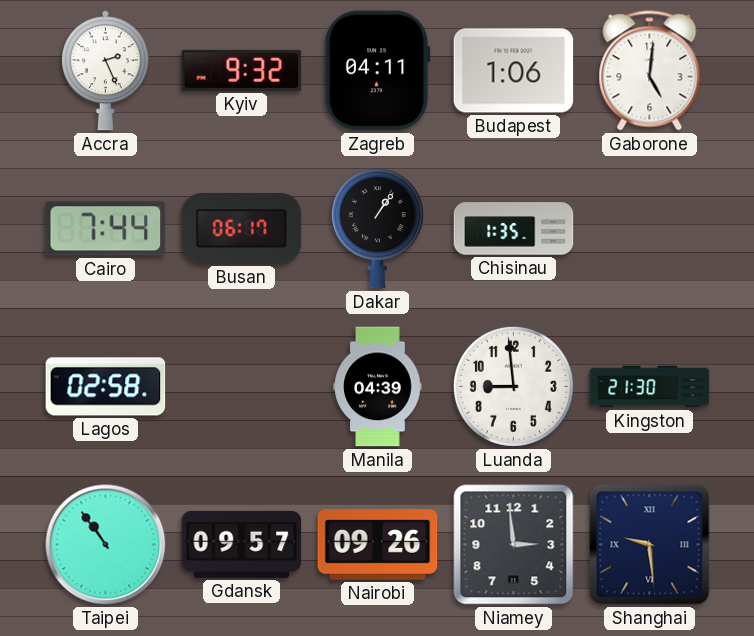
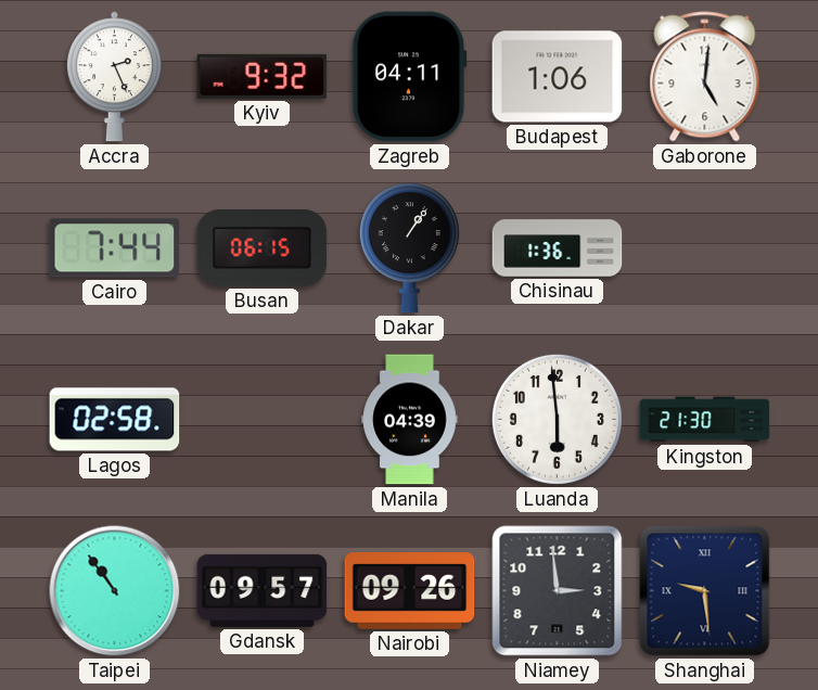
Busan: 06:17 -> 06:15
Chisinau: 1:35 -> 1:36
Luanda: 8:59 -> 5:59
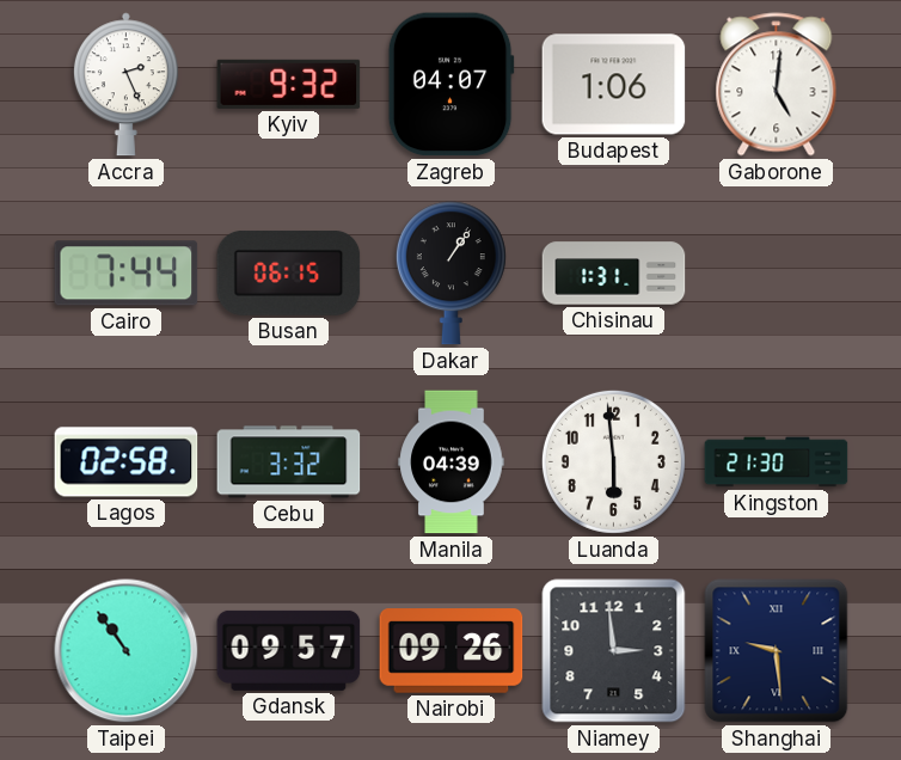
Zagreb: 04:11 -> 04:07
Chisinau: 1:36 -> 1:31
Cebu: none -> 3:32
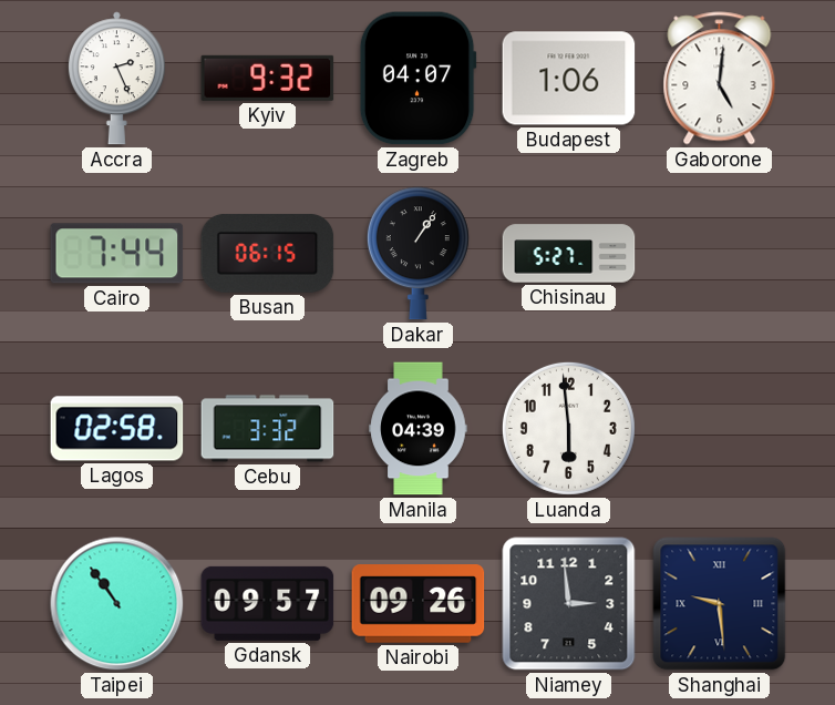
Chisinau: 1:31 -> 5:27
Kingston: 21:30 -> none
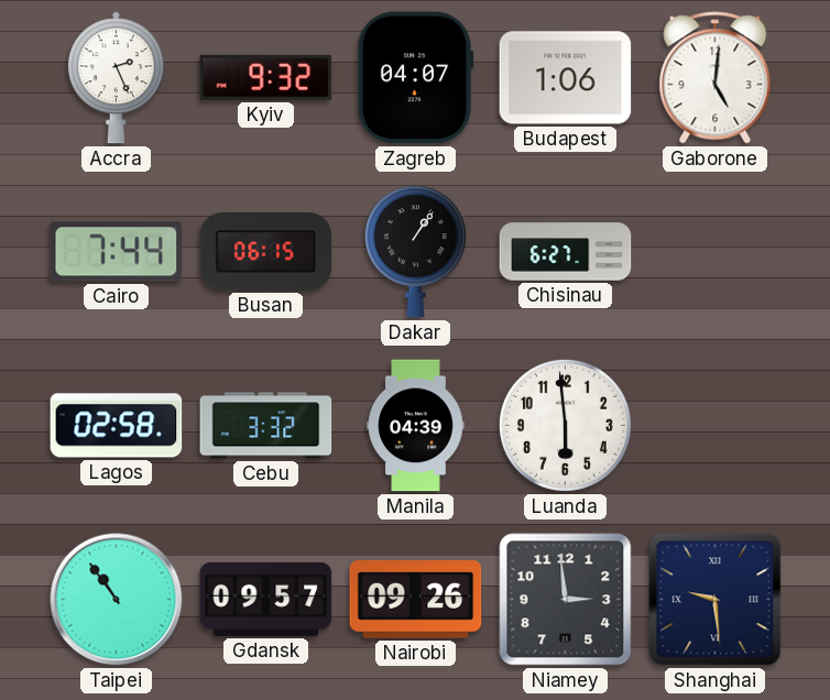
Chisinau: 5:27 -> 6:27
